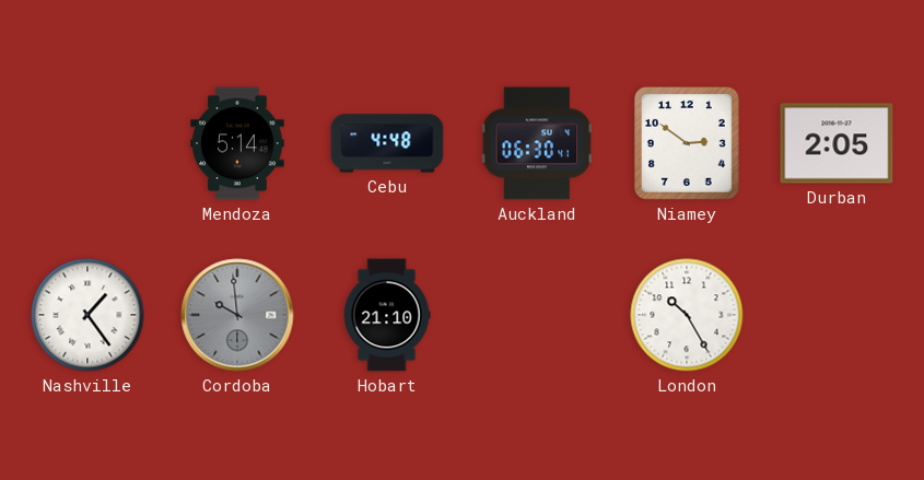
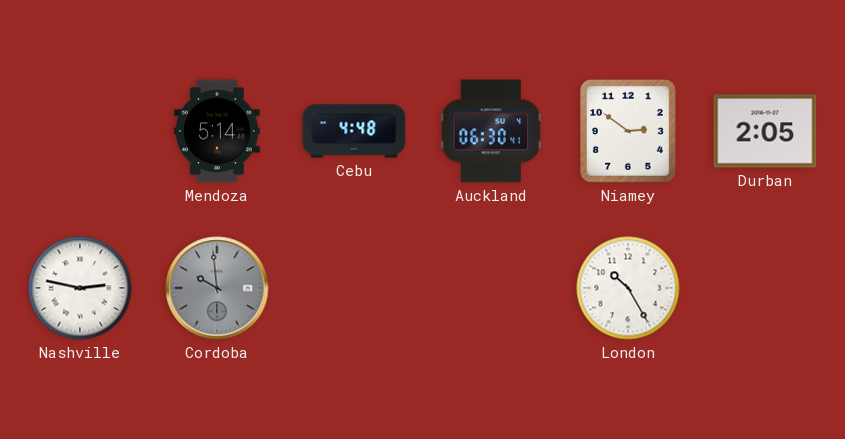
Nashville: 1:24 -> 2:47
Hobart: 21:10 -> none
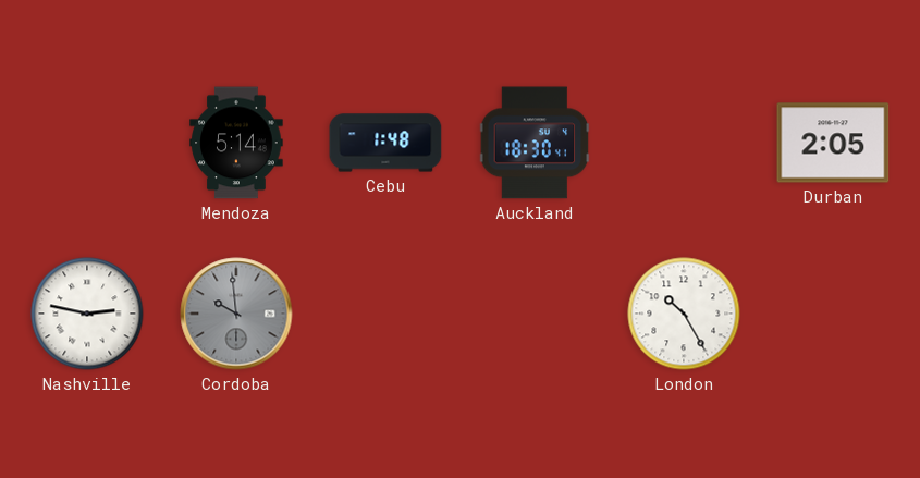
Cebu: 4:48 -> 1:48
Auckland: 06:30 -> 18:30
Niamey: 2:51 -> none
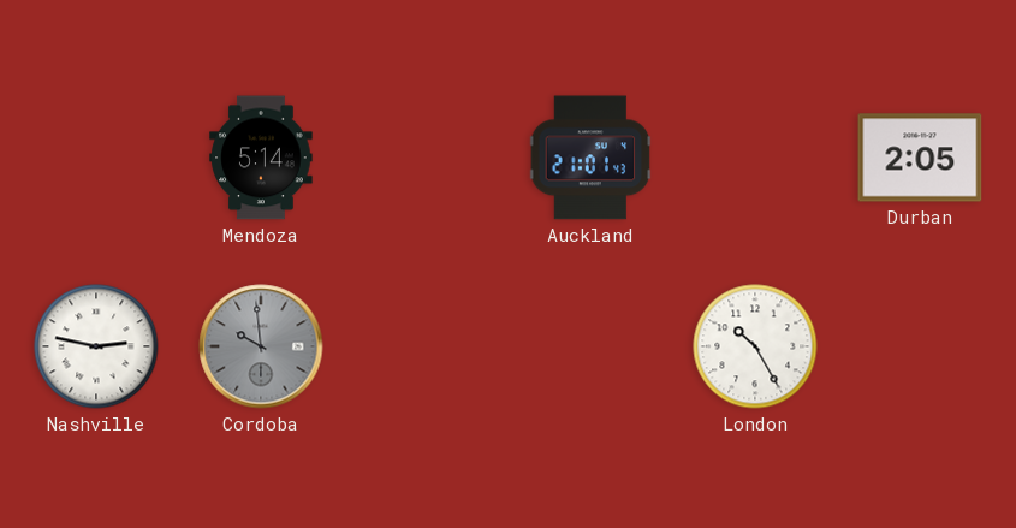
Cebu: 1:48 -> none
Auckland: 18:30 -> 21:01
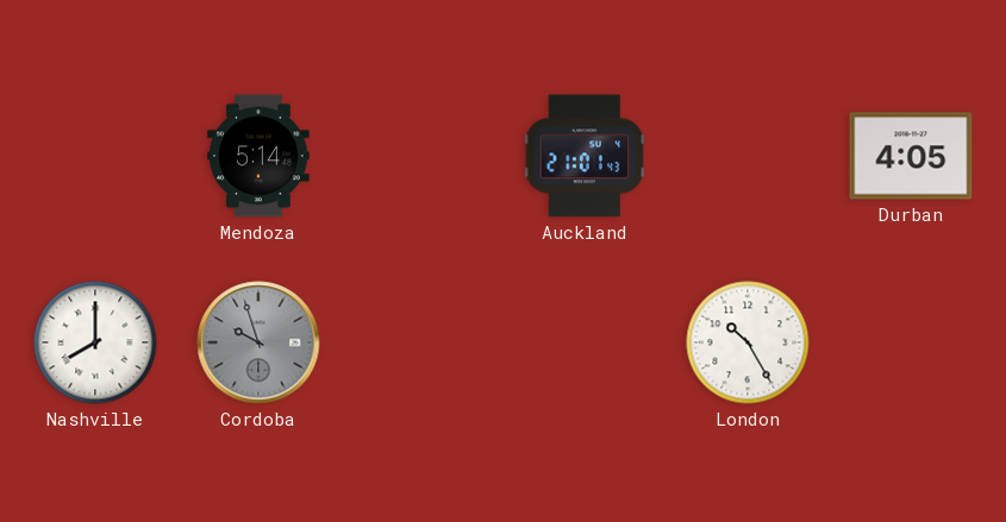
Durban: 2:05 -> 4:05
Nashville: 2:47 -> 8:00
Cordoba: 9:59 -> 9:57
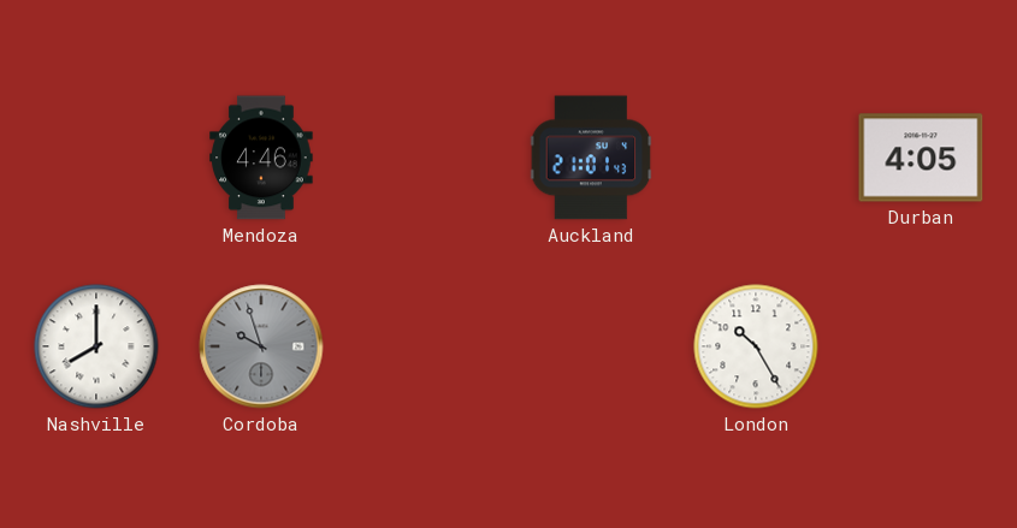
Mendoza: 5:14 -> 4:46
